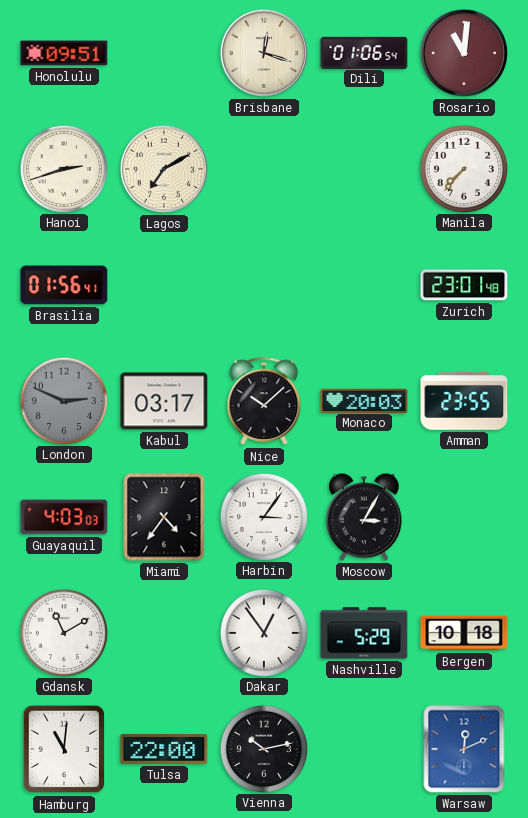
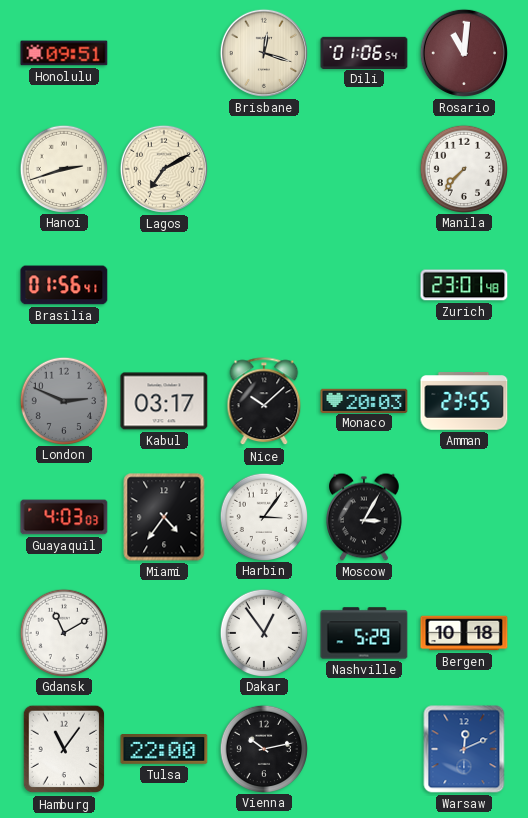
Hamburg: 11:01 -> 11:06
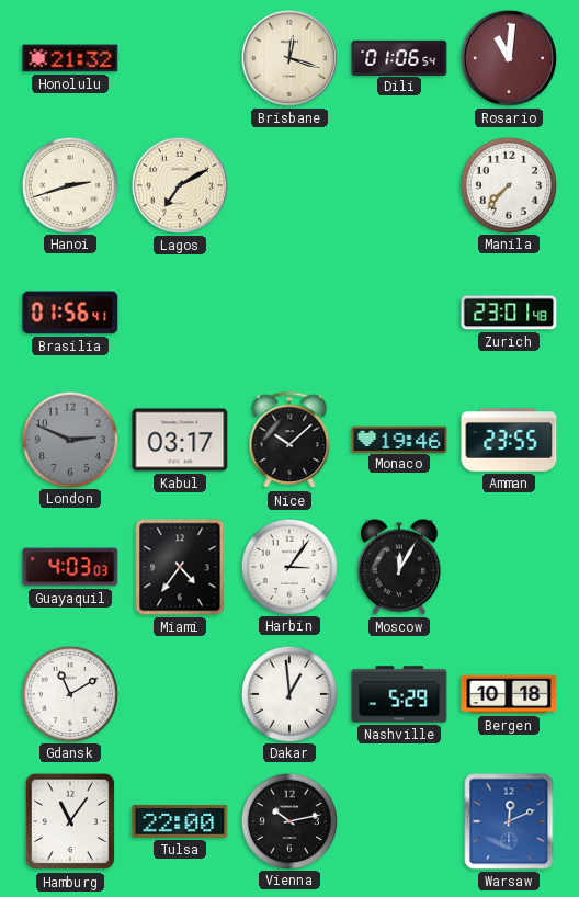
Honolulu: 09:51 -> 21:32
Monaco: 20:03 -> 19:46
Moscow: 3:05 -> 12:05
Dakar: 12:54 -> 12:59
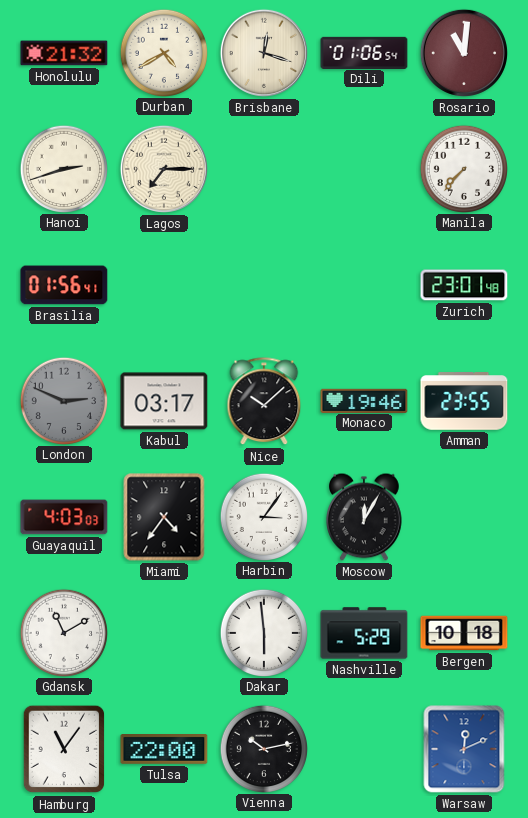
Durban: none -> 4:40
Lagos: 7:10 -> 7:15
Dakar: 12:59 -> 5:59
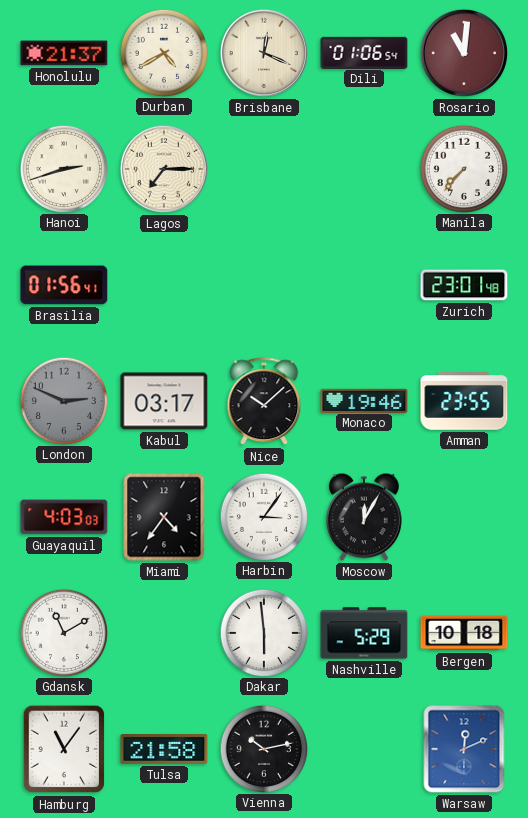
Honolulu: 21:32 -> 21:37
Brisbane: 12:18 -> 12:19
Tulsa: 22:00 -> 21:58
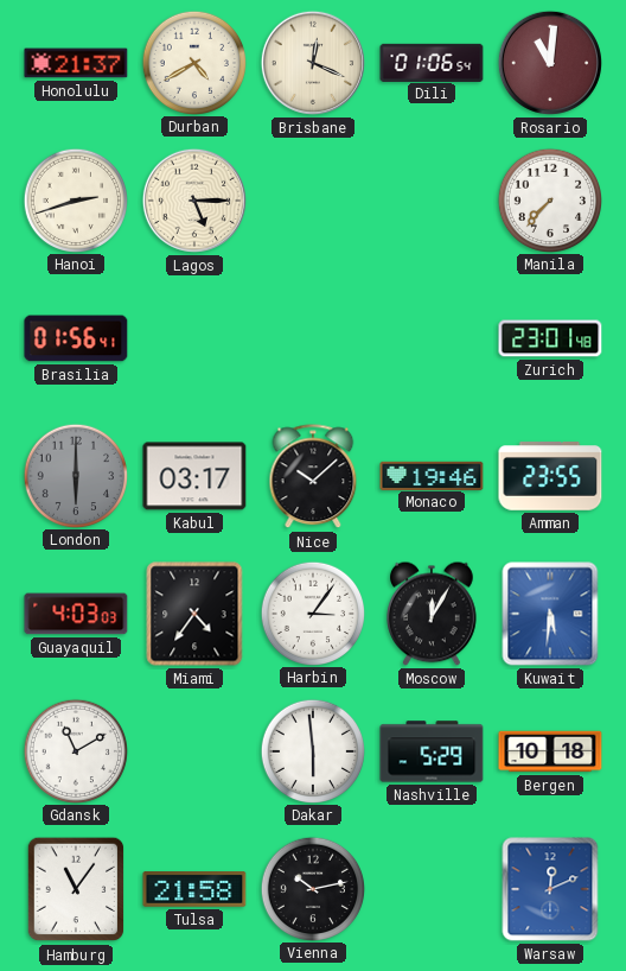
Lagos: 7:15 -> 5:15
London: 2:49 -> 6:00
Kuwait: none -> 5:31
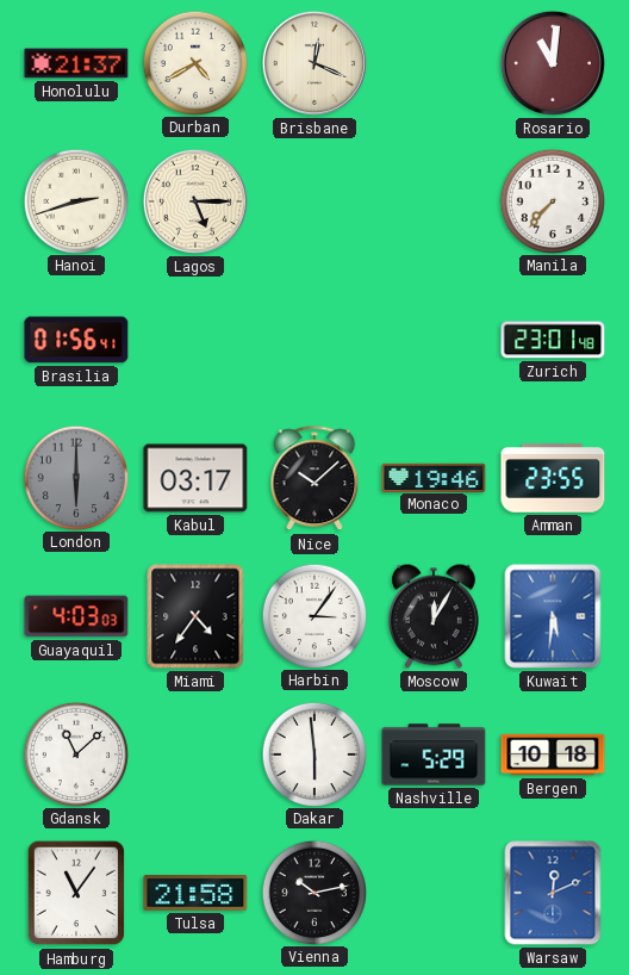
Dili: 01:06 -> none
Gdansk: 11:10 -> 11:08
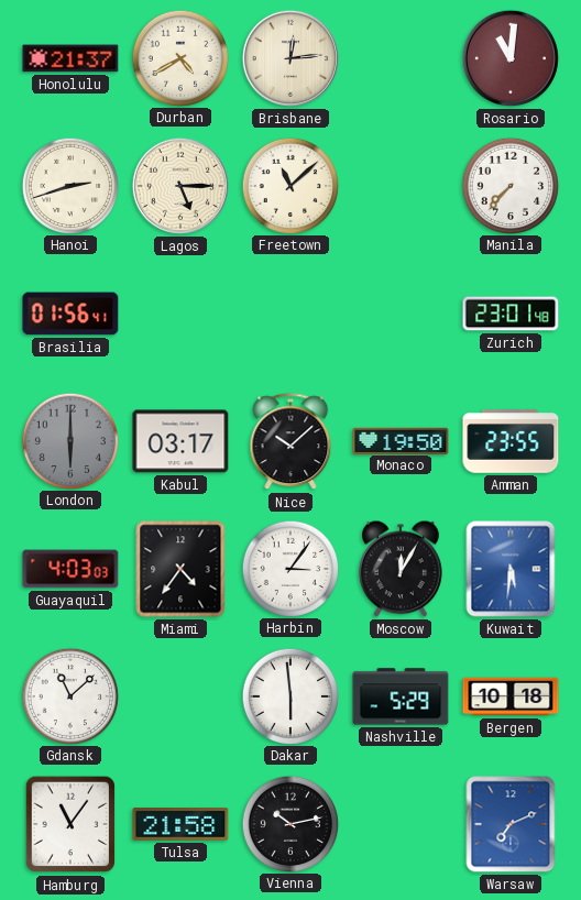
Brisbane: 12:19 -> 12:14
Freetown: none -> 11:08
Monaco: 19:46 -> 19:50
Warsaw: 12:11 -> 7:11
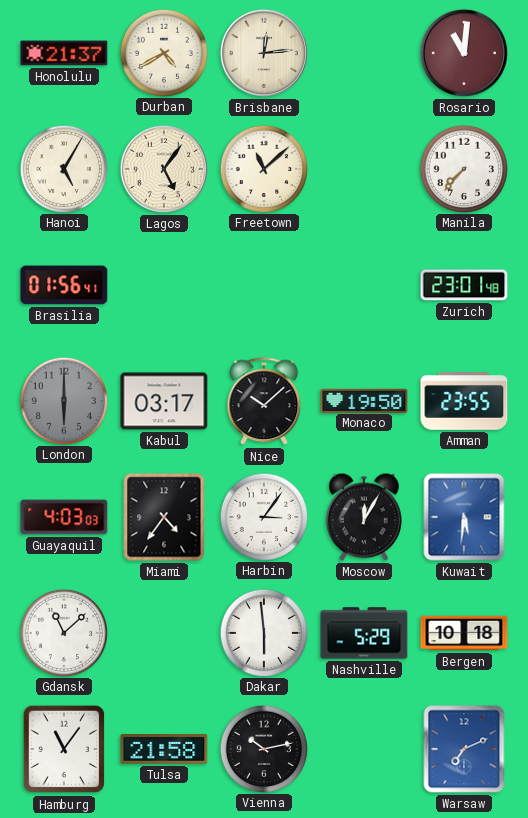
Hanoi: 2:42 -> 5:05
Lagos: 5:15 -> 5:06
